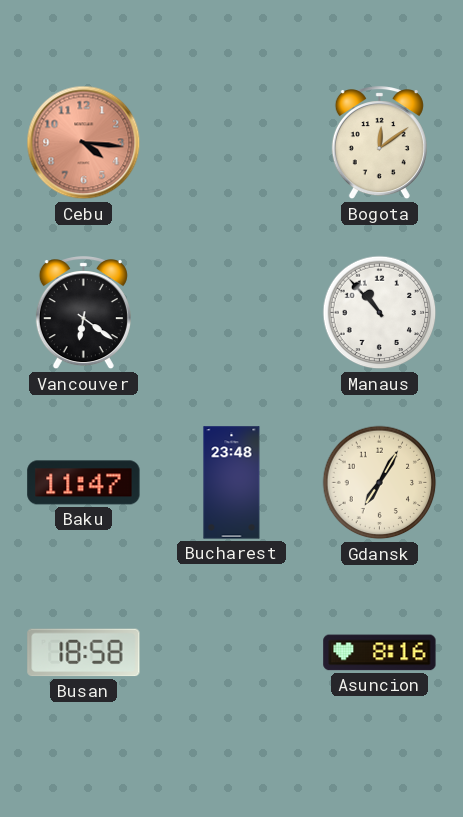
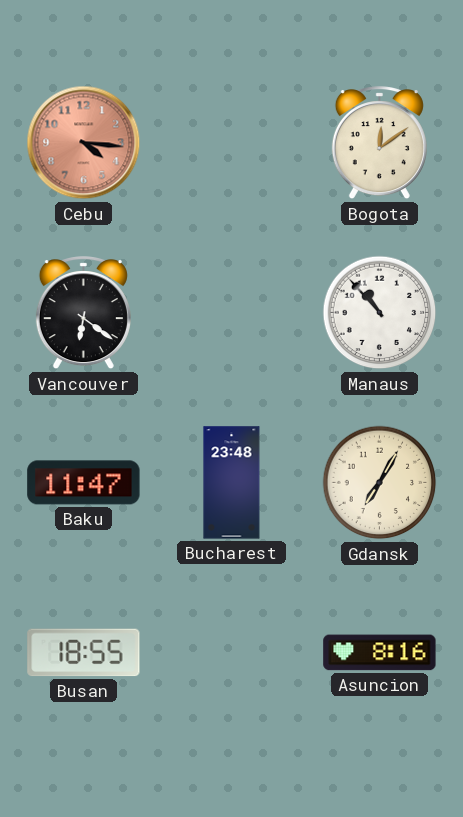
Busan: 18:58 -> 18:55
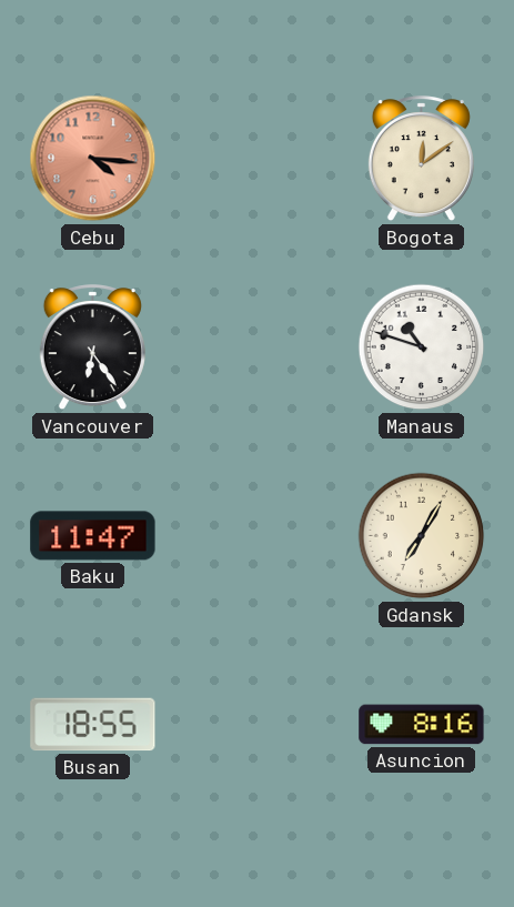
Vancouver: 6:21 -> 6:24
Manaus: 10:53 -> 10:48
Bucharest: 23:48 -> none
